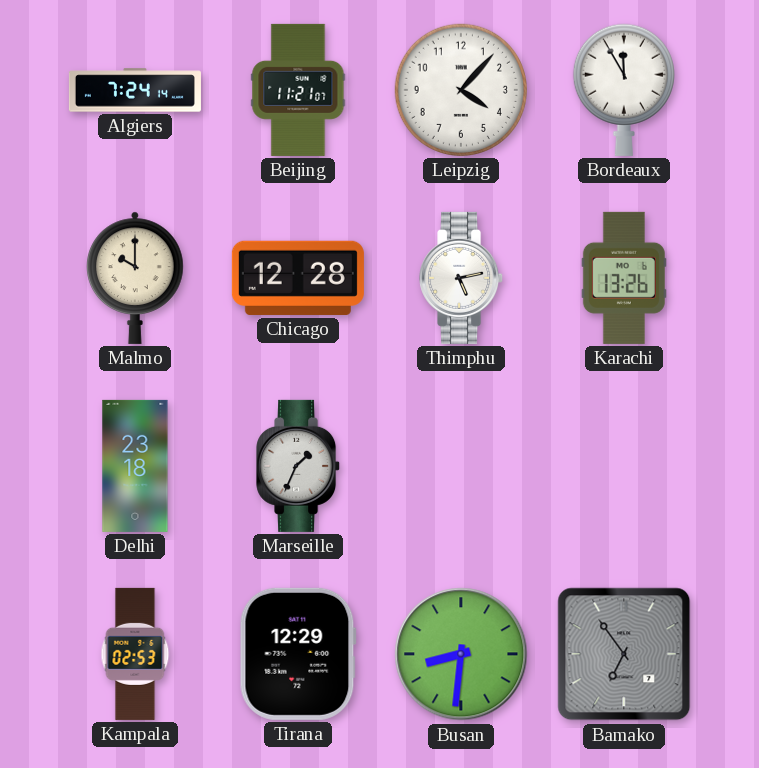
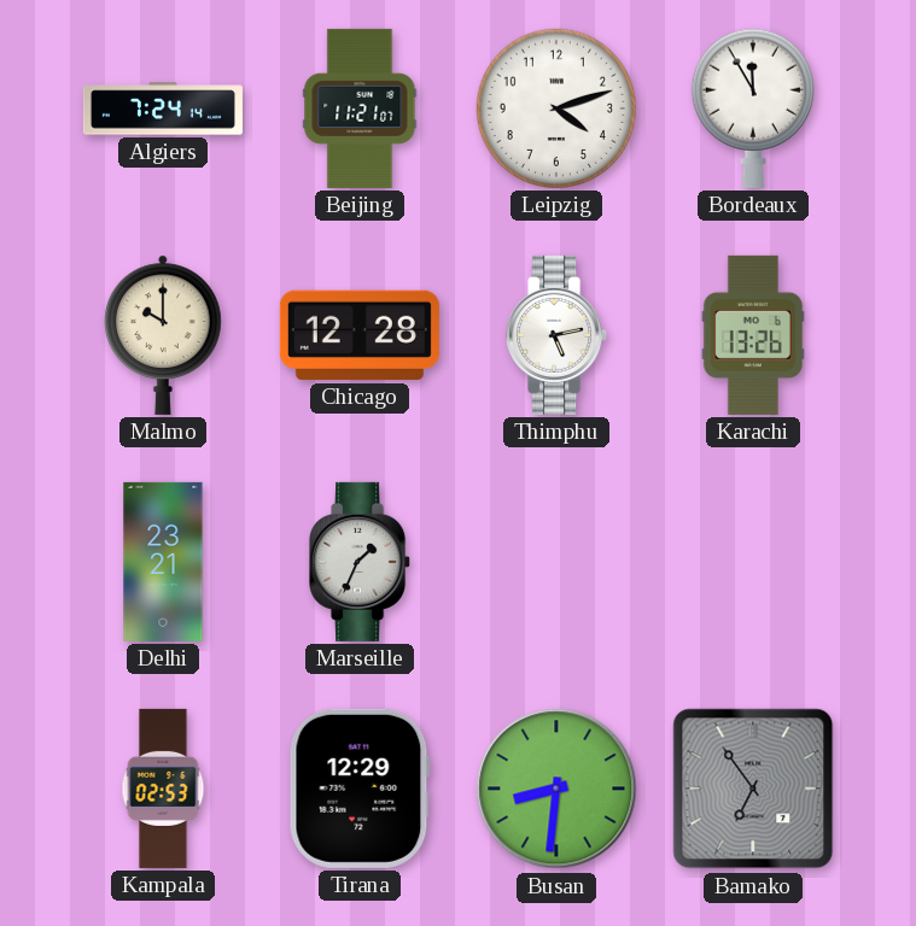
Leipzig: 4:07 -> 4:12
Delhi: 23:18 -> 23:21
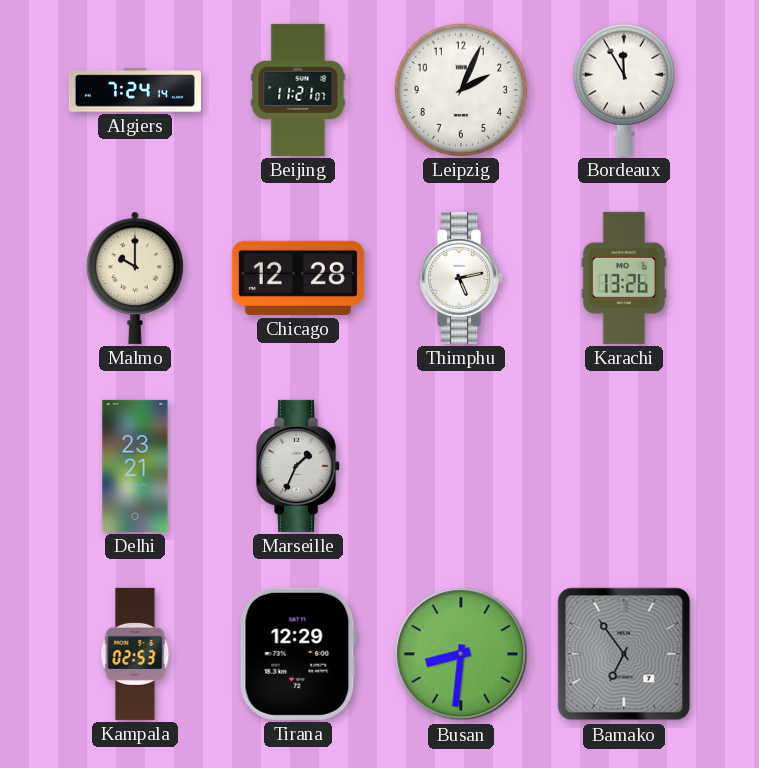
Leipzig: 4:12 -> 2:04
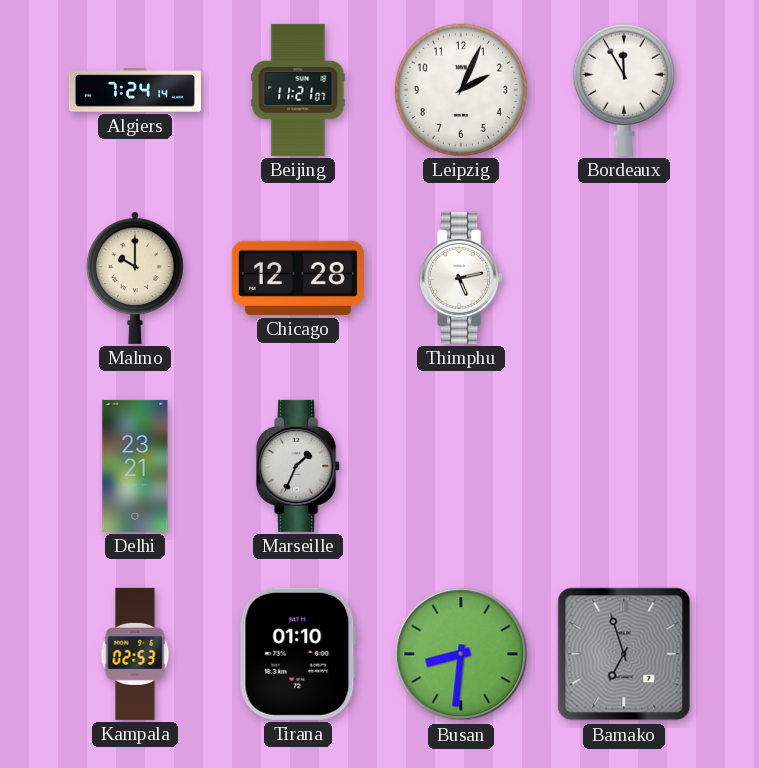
Karachi: 13:26 -> none
Tirana: 12:29 -> 01:10
Bamako: 6:54 -> 6:57
